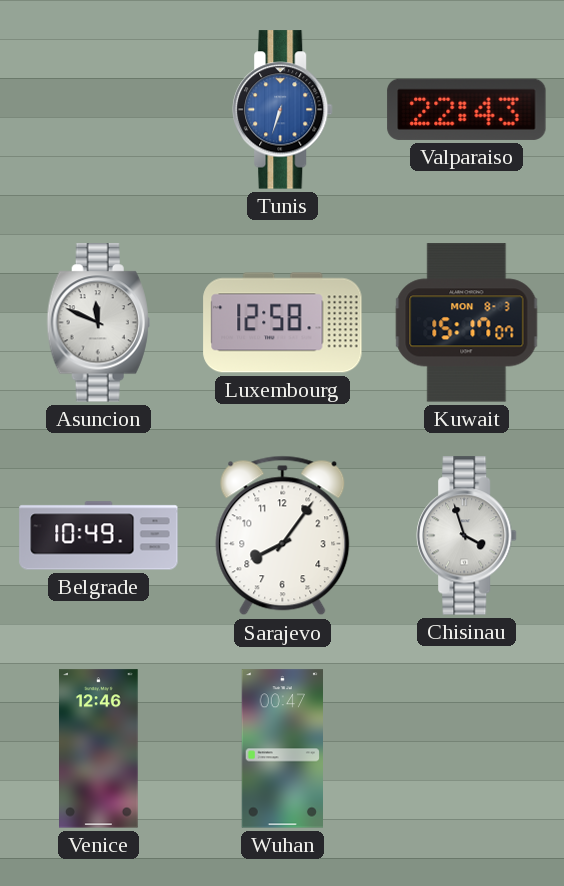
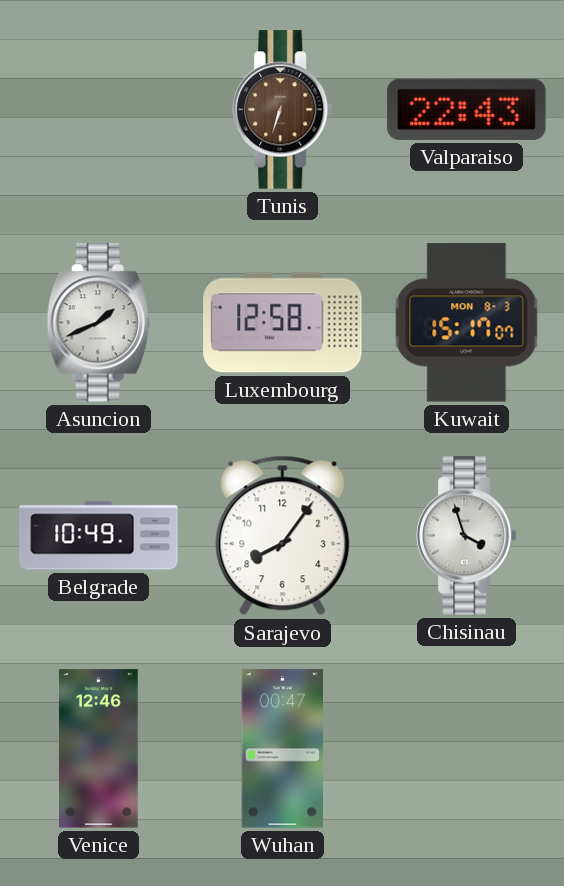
Tunis dial: blue -> brown
Asuncion: 11:49 -> 1:41
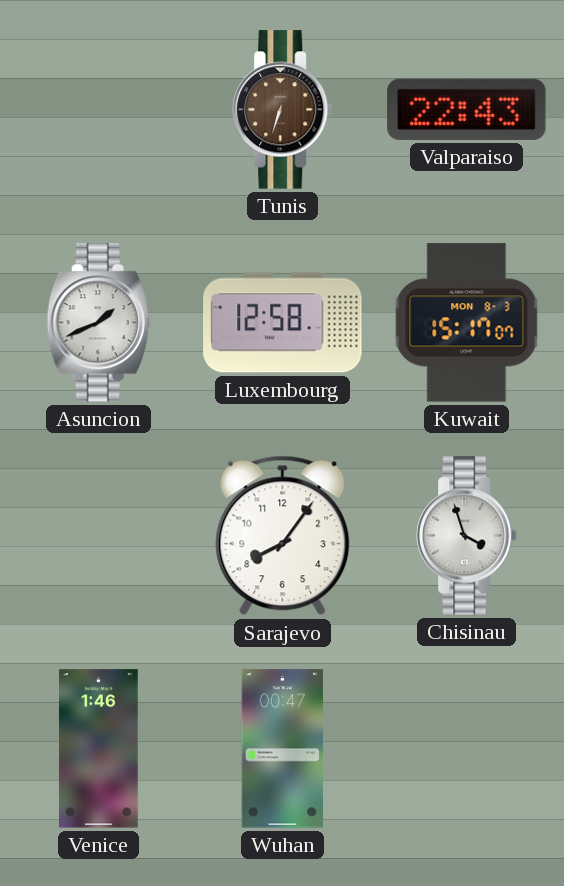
Belgrade: 10:49 -> none
Venice: 12:46 -> 1:46
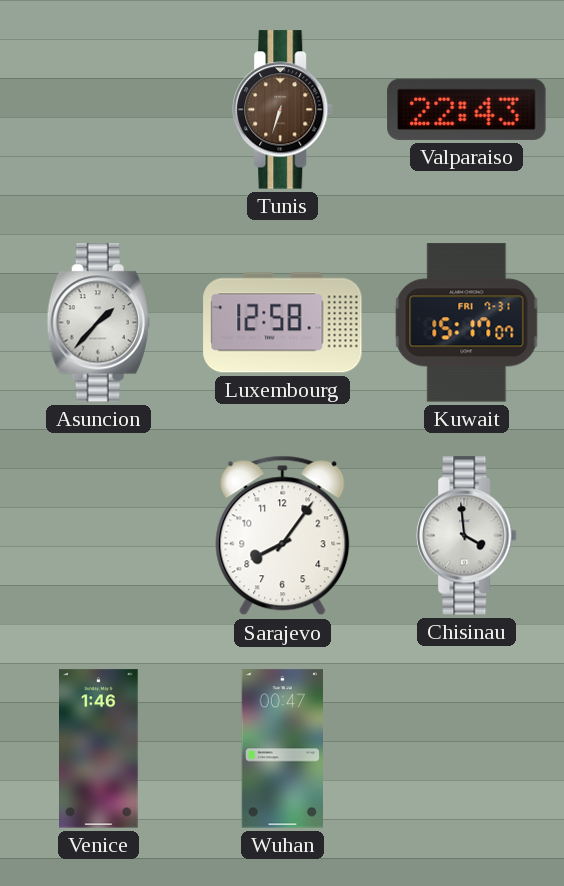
Asuncion: 1:41 -> 1:37
Kuwait date: MON 8-3 -> FRI 7-31
Chisinau: 3:57 -> 3:59
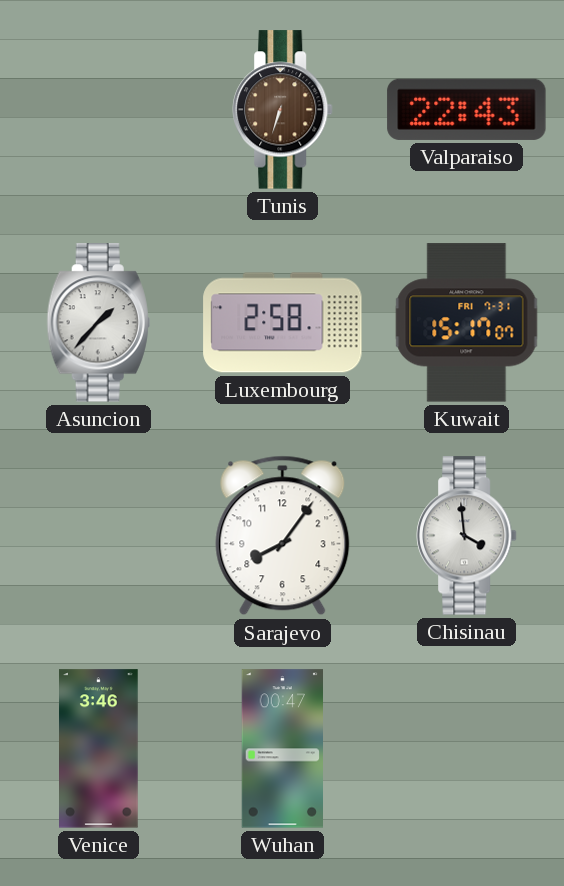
Luxembourg: 12:58 -> 2:58
Venice: 1:46 -> 3:46
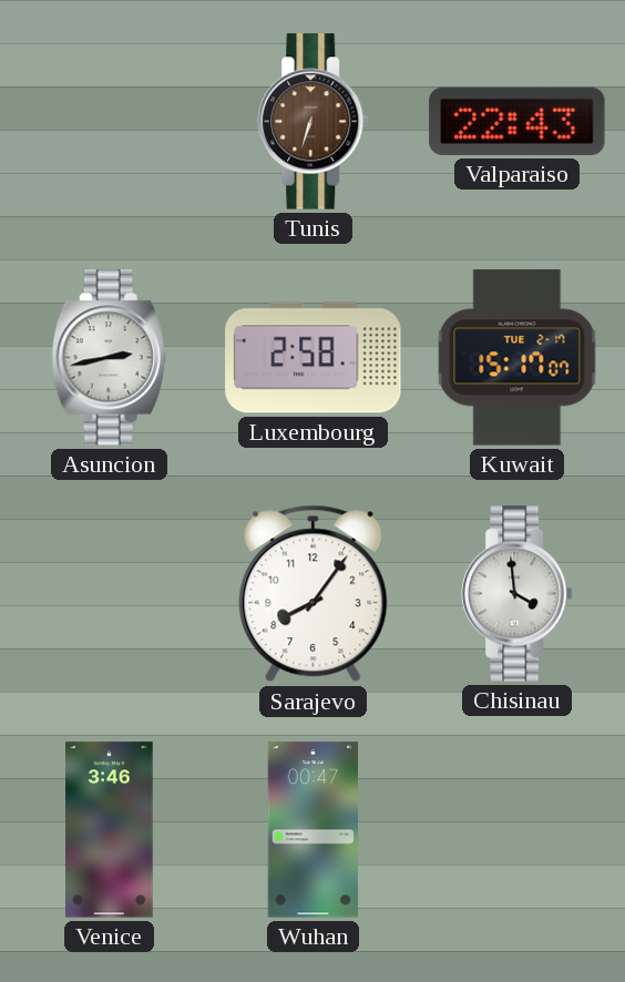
Asuncion: 1:37 -> 2:43
Kuwait date: FRI 7-31 -> TUE 2-17
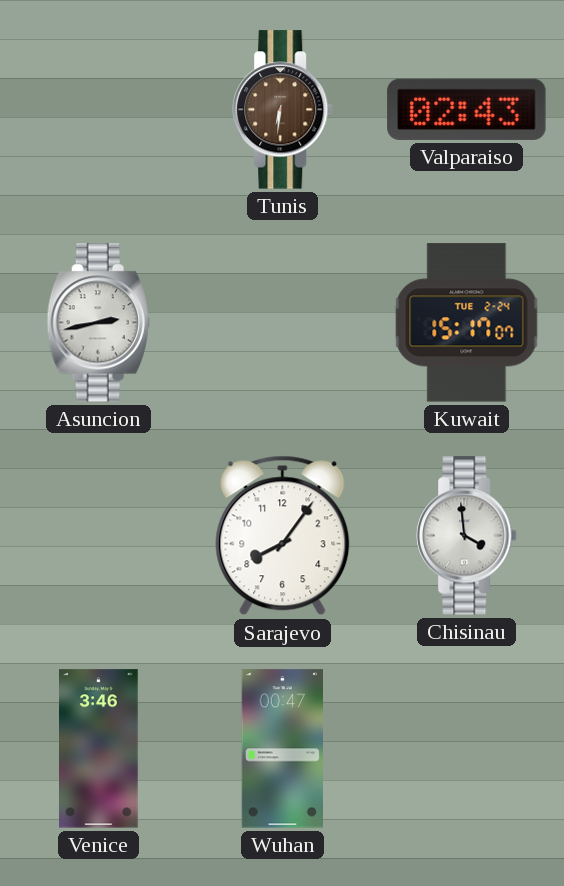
Tunis: 6:33 -> 6:31
Valparaiso: 22:43 -> 02:43
Luxembourg: 2:58 -> none
Kuwait date: TUE 2-17 -> TUE 2-24
